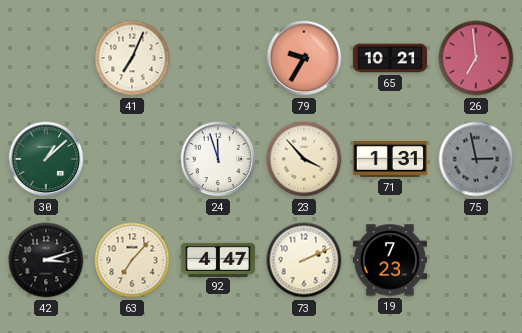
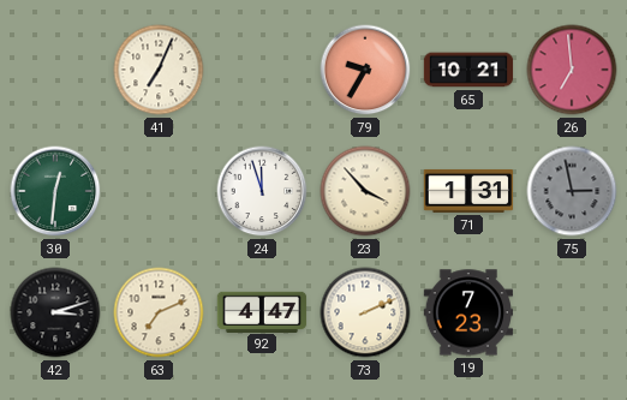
30: 1:08 -> 12:31
63: 7:07 -> 7:11
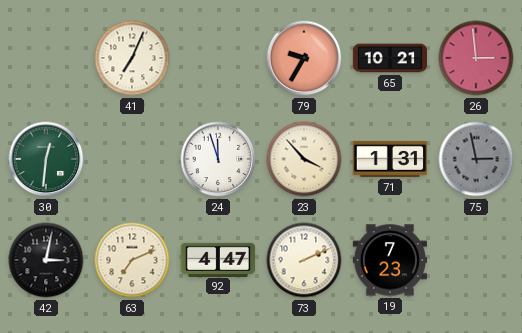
26: 6:59 -> 2:59
42: 3:12 -> 3:02
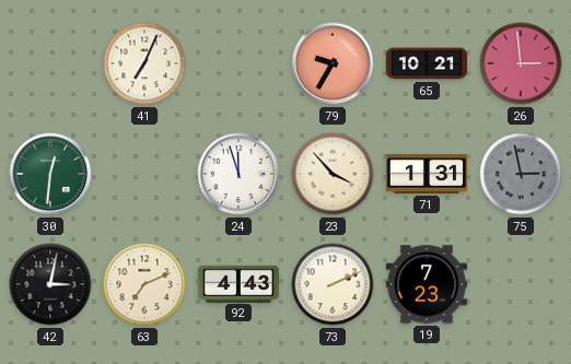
92: 4:47 -> 4:43
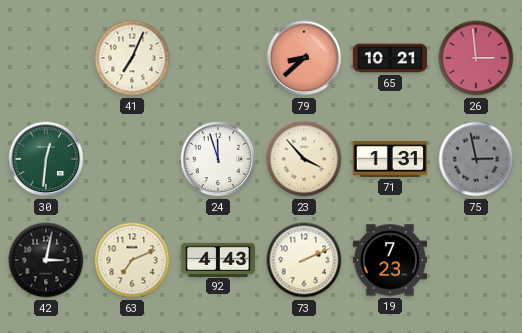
79: 9:35 -> 8:38
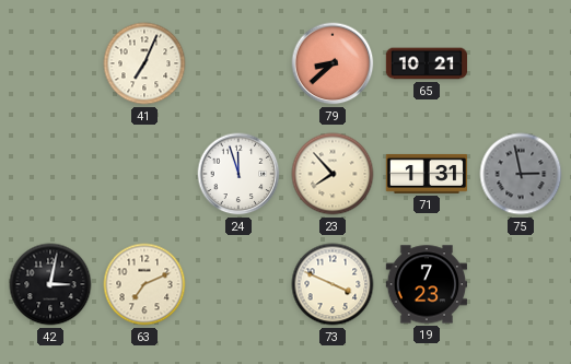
26: 2:59 -> none
30: 12:31 -> none
23: 3:53 -> 7:53
92: 4:43 -> none
73: 2:11 -> 3:49
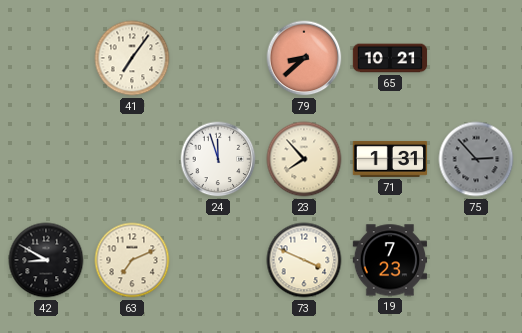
41: 7:04 -> 7:06
75: 2:58 -> 2:53
42: 3:02 -> 8:50
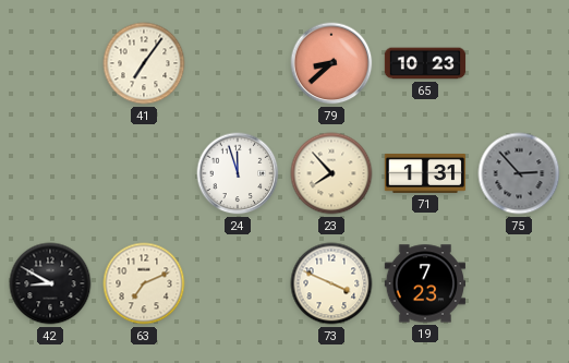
65: 10:21 -> 10:23
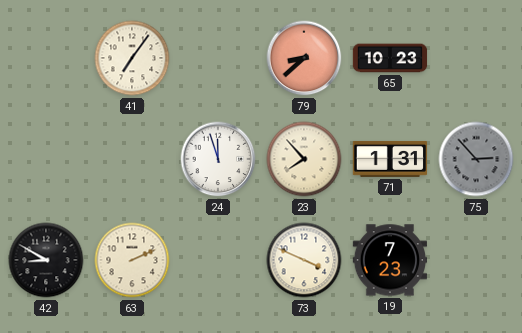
63: 7:11 -> 2:11
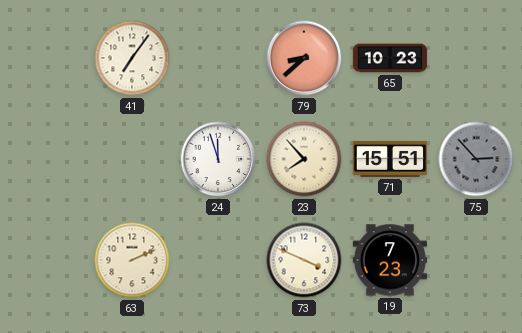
71: 1:31 -> 15:51
42: 8:50 -> none
